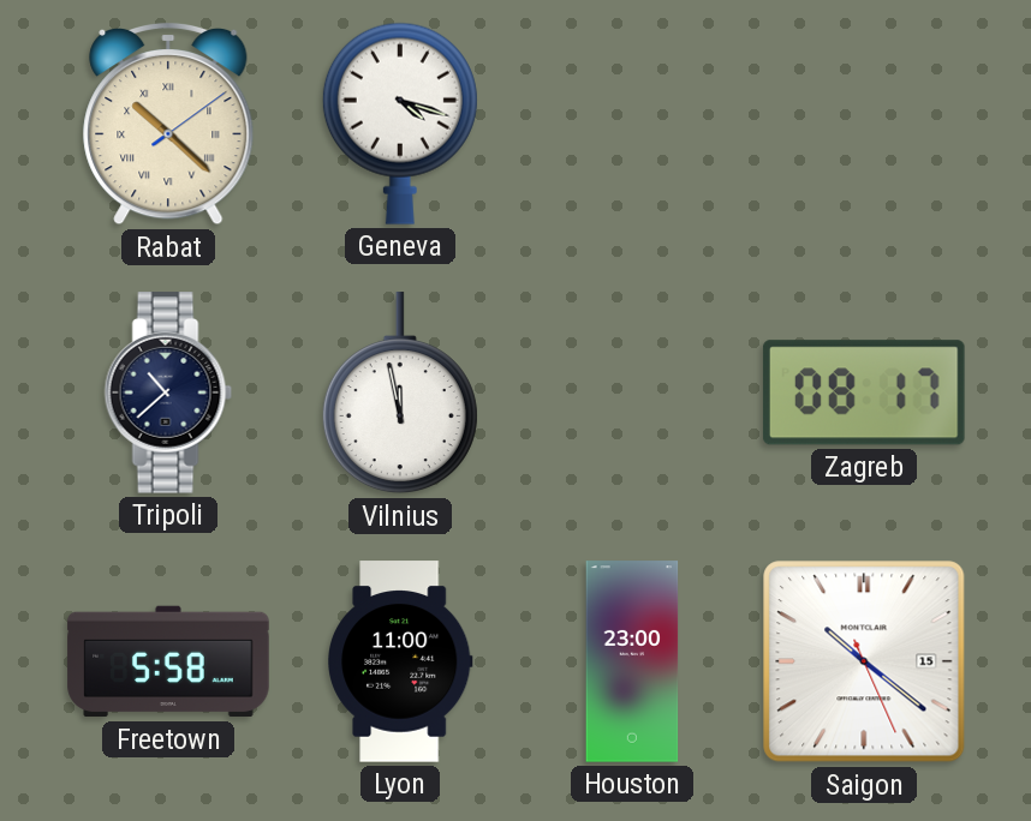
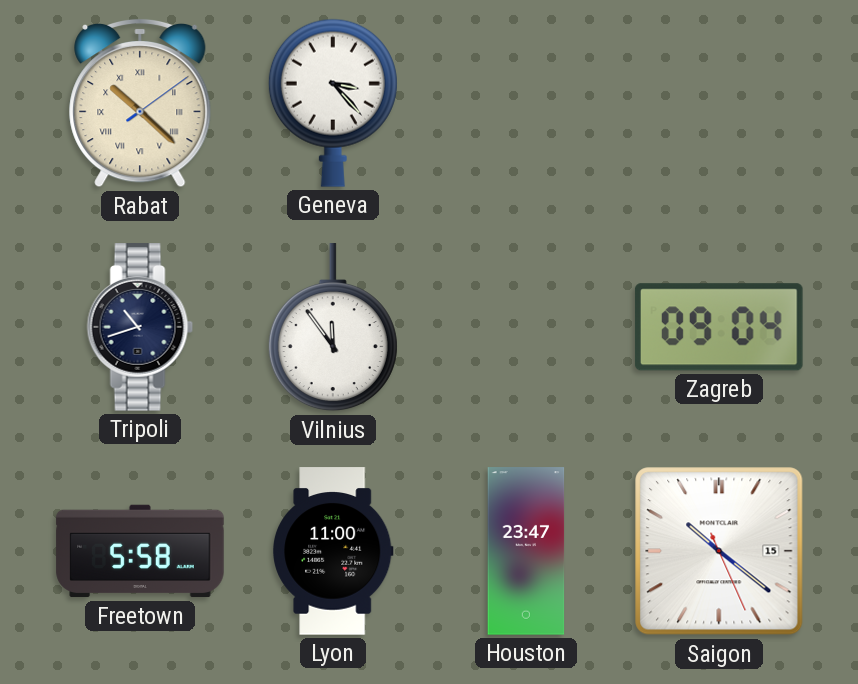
Geneva: 4:18 -> 3:23
Tripoli: 10:38 -> 10:42
Vilnius: 11:58 -> 11:54
Zagreb: 08:17 -> 09:04
Houston: 23:00 -> 23:47
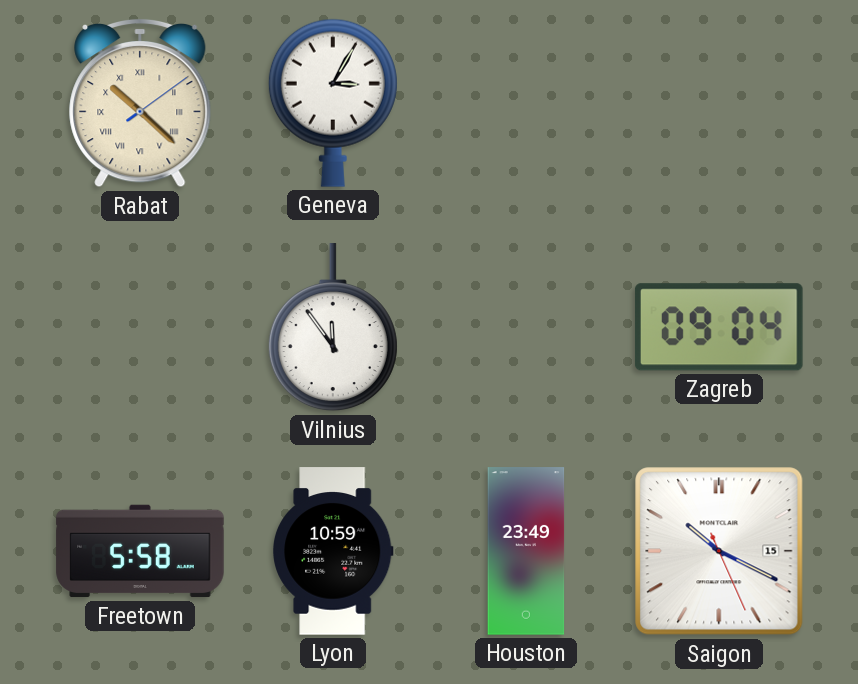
Geneva: 3:23 -> 3:05
Tripoli: 10:42 -> none
Lyon: 11:00 -> 10:59
Houston: 23:47 -> 23:49
Saigon: 10:21 -> 10:19
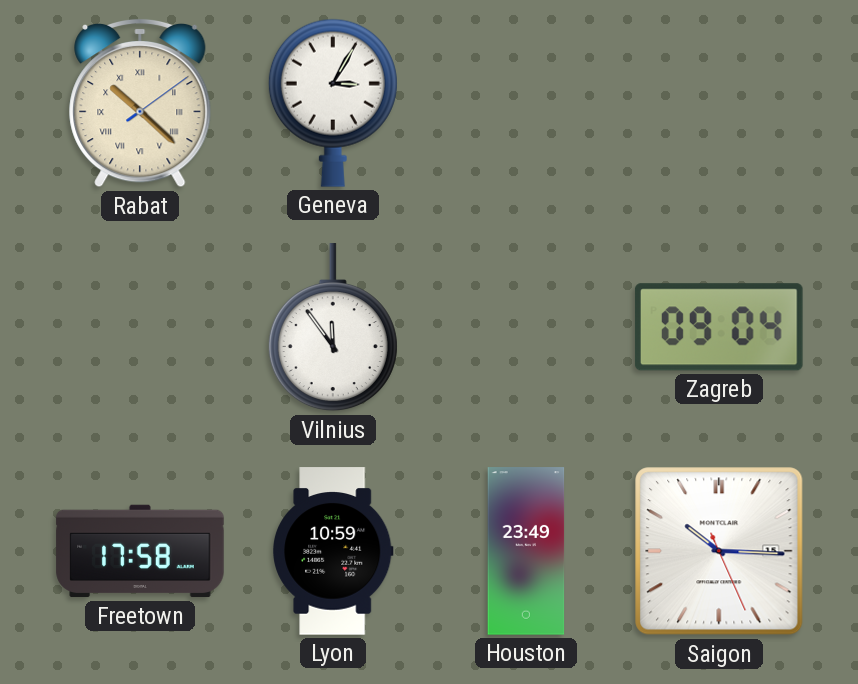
Freetown: 5:58 -> 17:58
Saigon: 10:19 -> 10:15
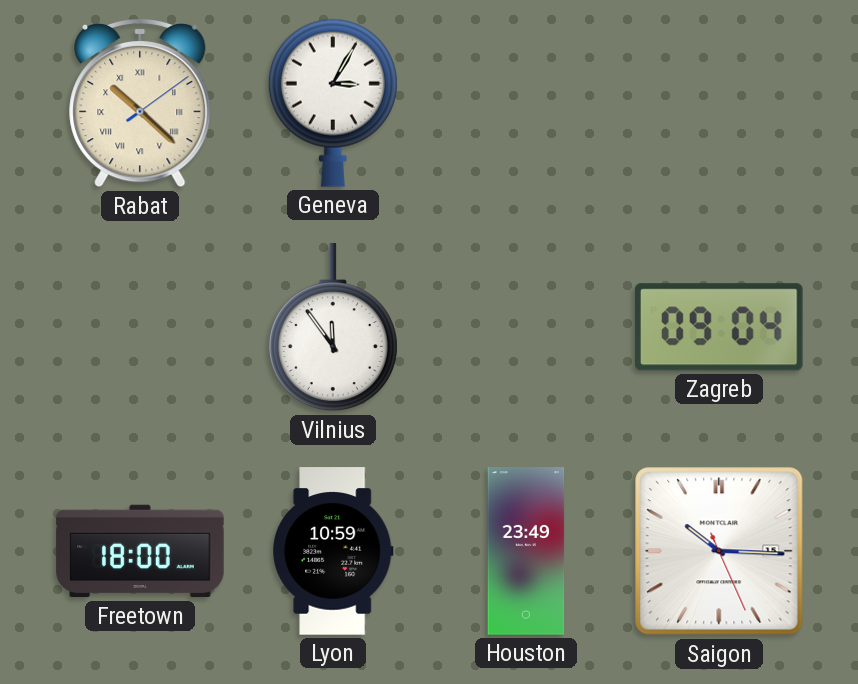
Freetown: 17:58 -> 18:00
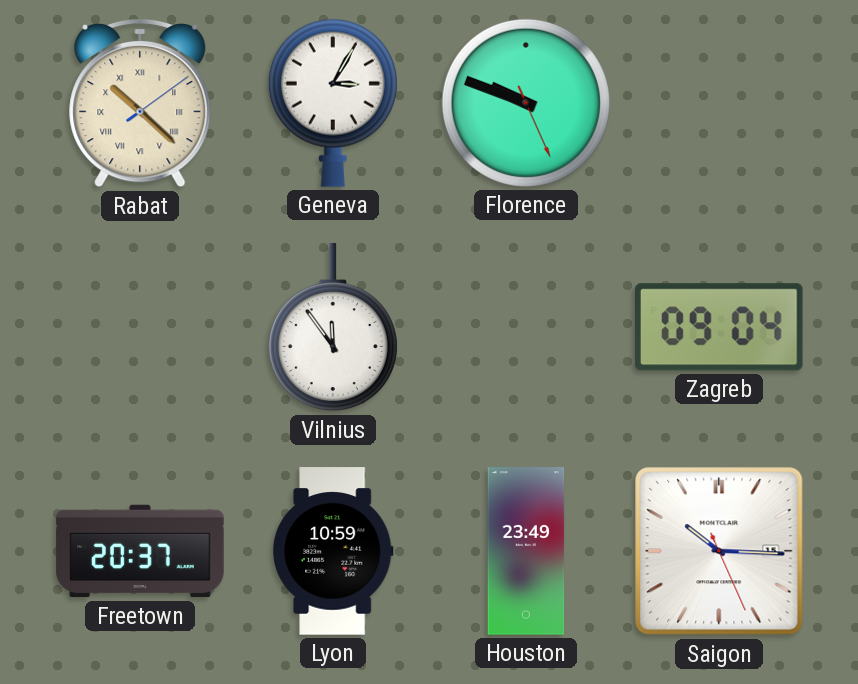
Florence: none -> 9:48
Freetown: 18:00 -> 20:37
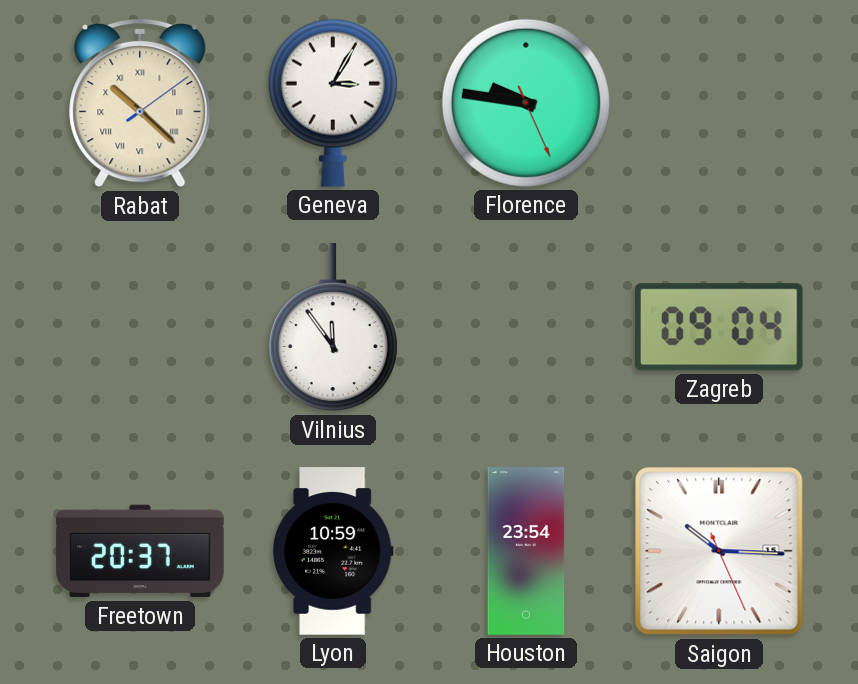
Florence: 9:48 -> 9:46
Houston: 23:49 -> 23:54
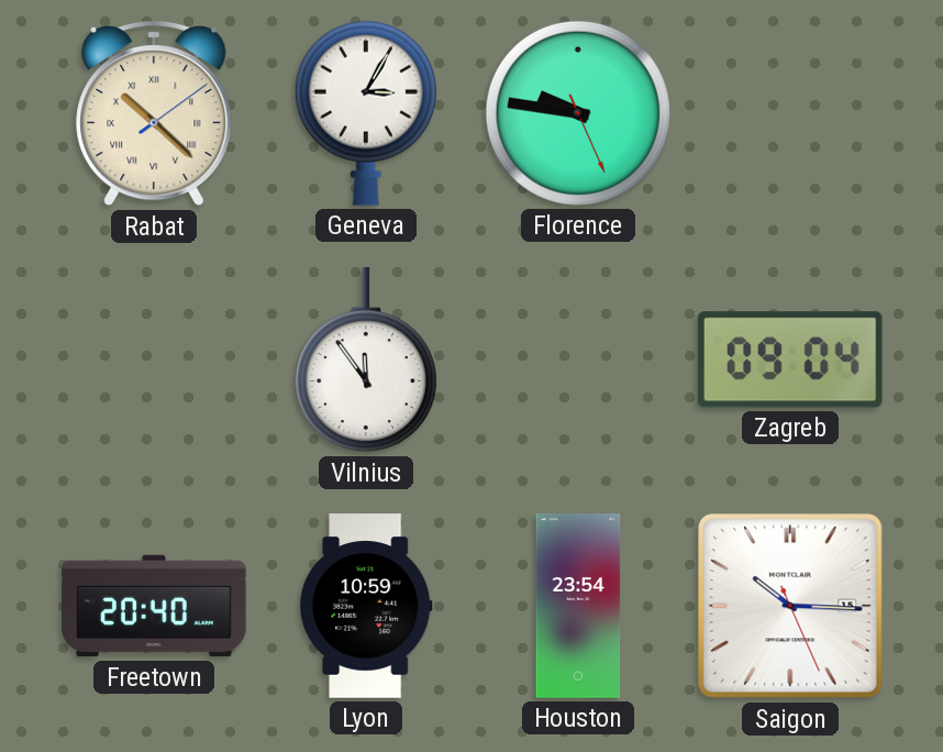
Freetown: 20:37 -> 20:40
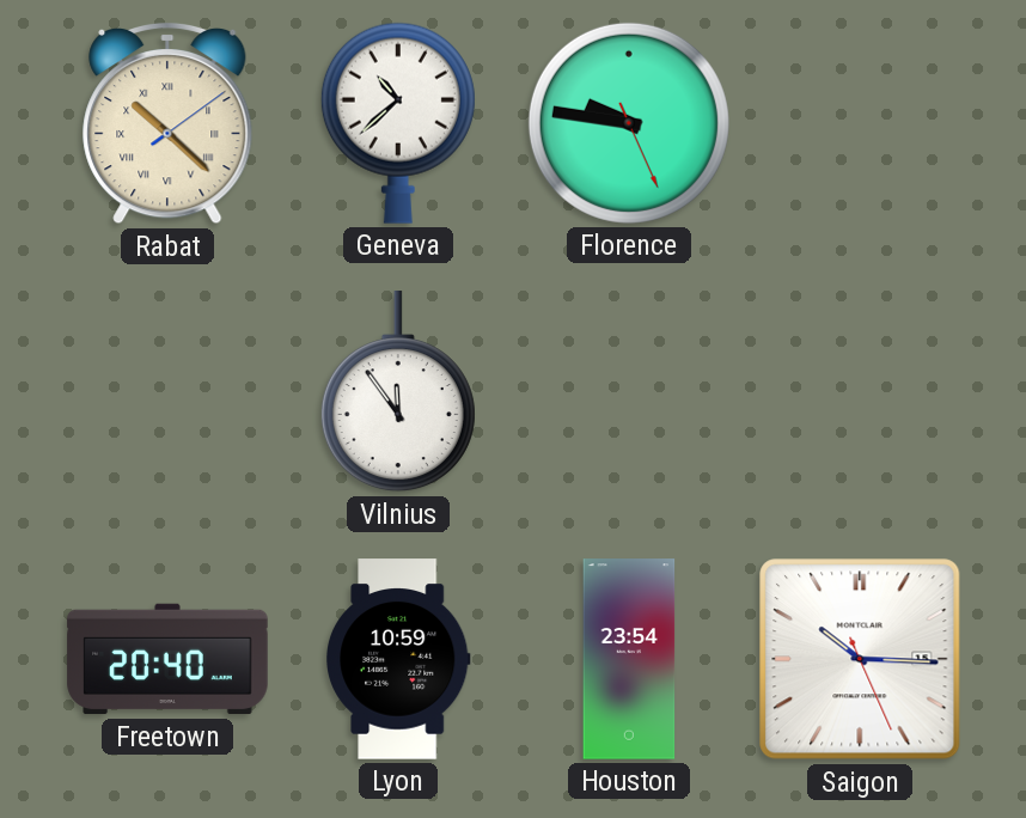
Geneva: 3:05 -> 10:38
Zagreb: 09:04 -> none
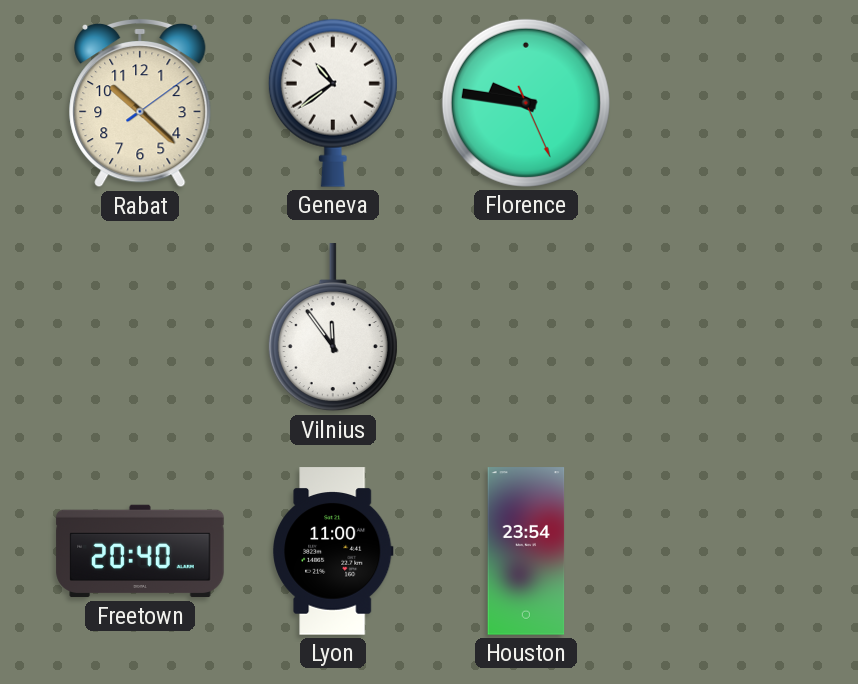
Rabat numerals: Roman -> Arabic
Geneva: 10:38 -> 10:39
Lyon: 10:59 -> 11:00
Saigon: 10:15 -> none
